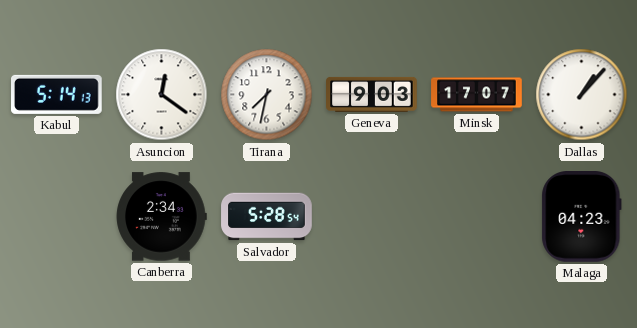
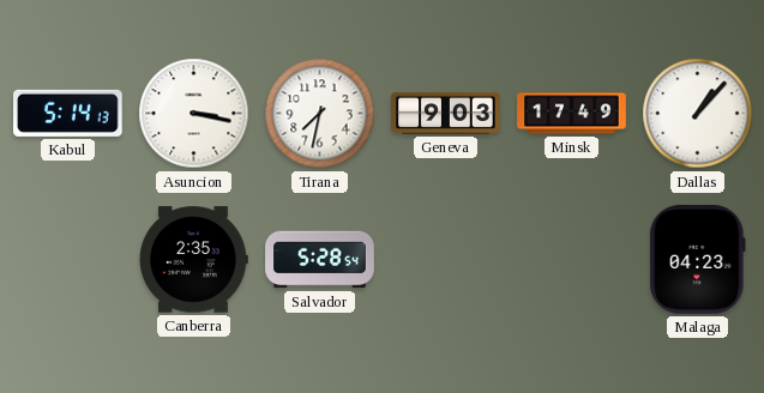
Asuncion: 12:21 -> 3:17
Minsk: 17:07 -> 17:49
Canberra: 2:34 -> 2:35
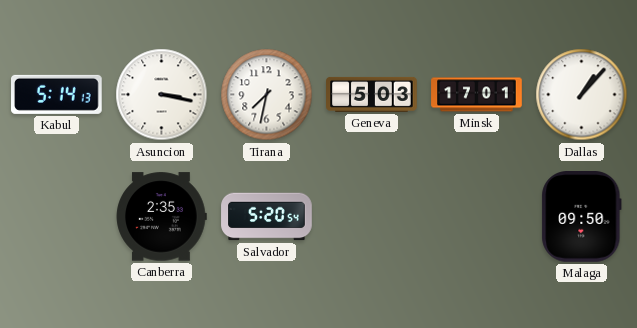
Geneva: 9:03 -> 5:03
Minsk: 17:49 -> 17:01
Salvador: 5:28 -> 5:20
Malaga: 04:23 -> 09:50
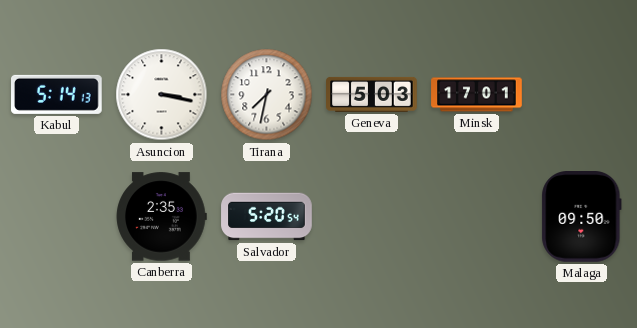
Dallas: 1:07 -> none
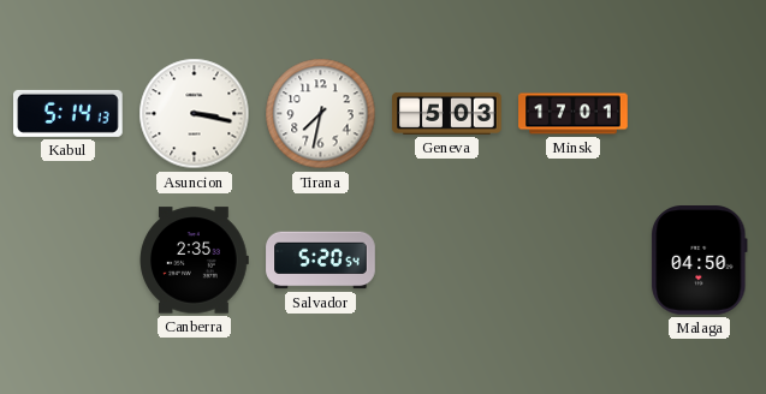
Malaga: 09:50 -> 04:50
